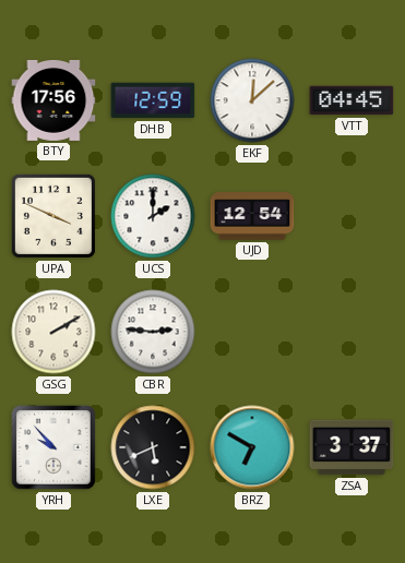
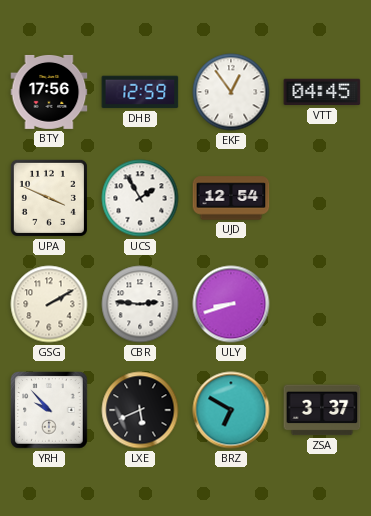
EKF: 12:08 -> 12:54
UCS: 2:00 -> 1:55
ULY: none -> 8:42
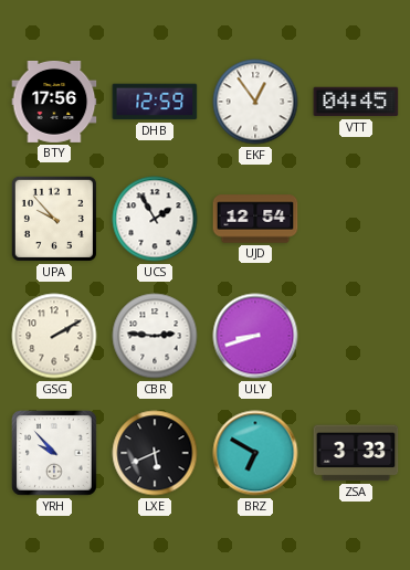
UPA: 3:49 -> 9:53
ZSA: 3:37 -> 3:33
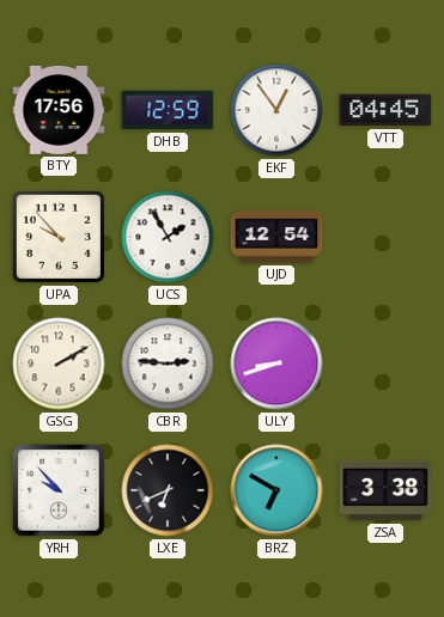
LXE: 5:41 -> 6:41
ZSA: 3:33 -> 3:38
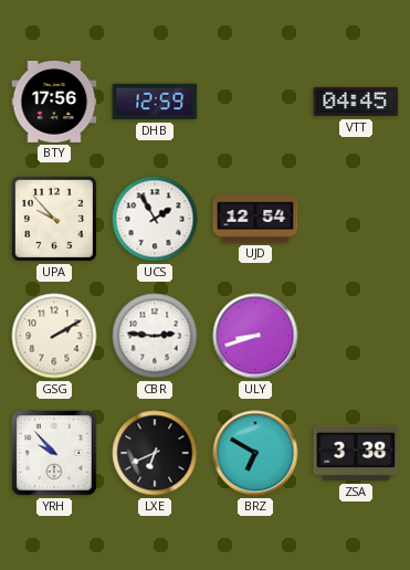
EKF: 12:54 -> none
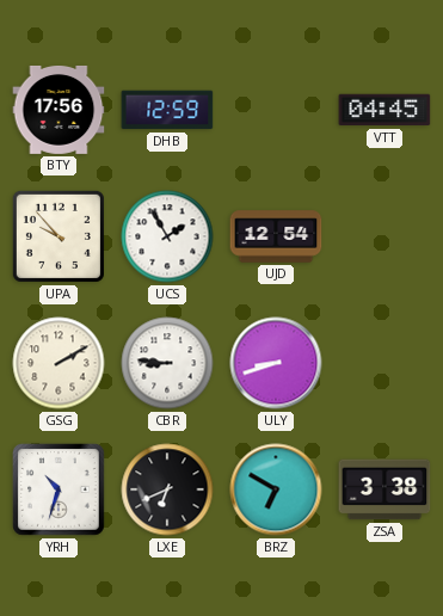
CBR: 2:46 -> 8:46
YRH: 9:53 -> 10:33
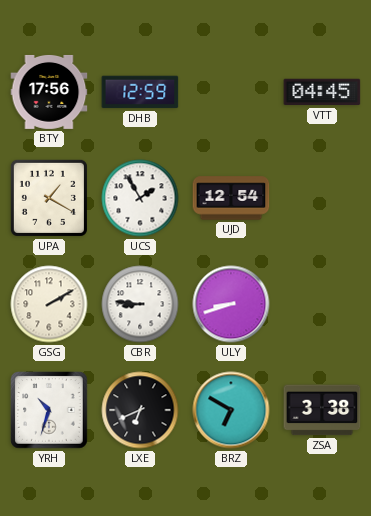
UPA: 9:53 -> 1:20
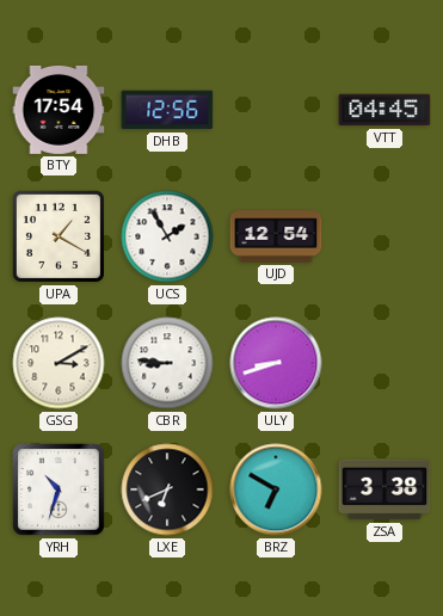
BTY: 17:56 -> 17:54
DHB: 12:59 -> 12:56
GSG: 2:10 -> 3:10
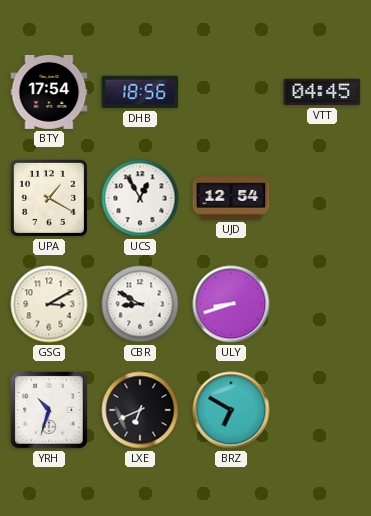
DHB: 12:56 -> 18:56
UCS: 1:55 -> 12:55
CBR: 8:46 -> 8:50
ZSA: 3:38 -> none
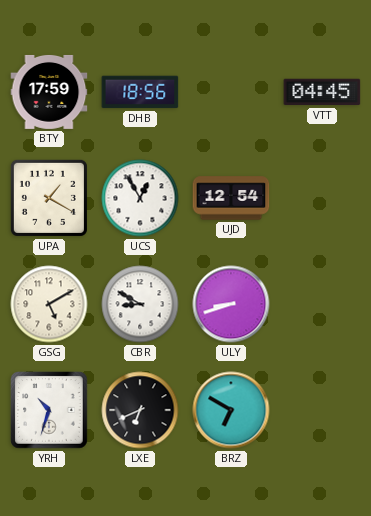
BTY: 17:54 -> 17:59
GSG: 3:10 -> 5:10
